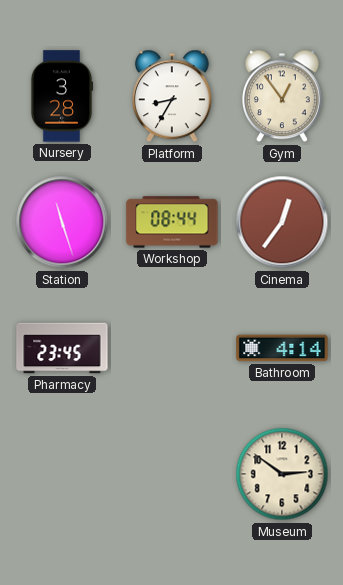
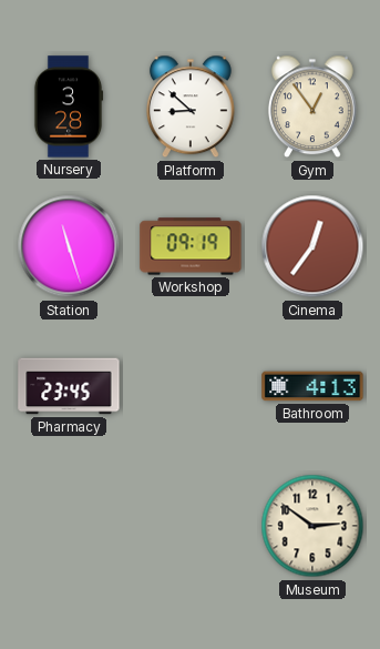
Platform: 8:35 -> 8:52
Workshop: 08:44 -> 09:19
Bathroom: 4:14 -> 4:13
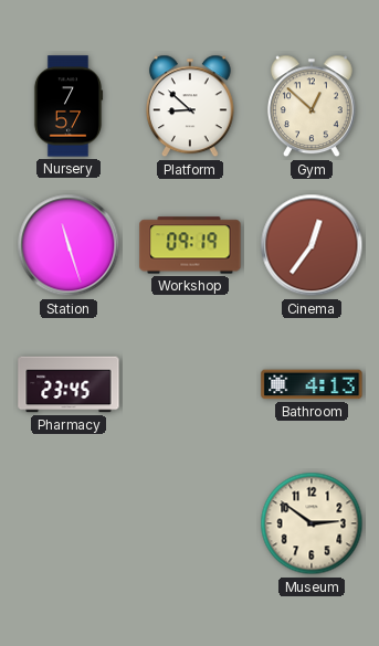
Nursery: 3:28 -> 7:57
Gym: 12:54 -> 12:52
